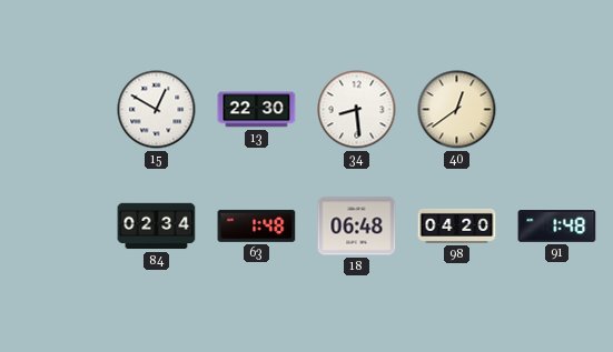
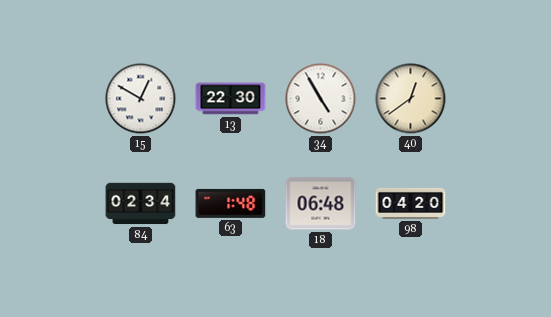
34: 8:29 -> 4:55
91: 1:48 -> none
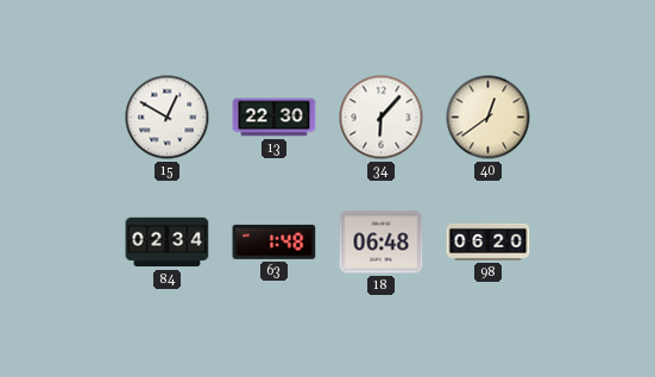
34: 4:55 -> 6:07
98: 04:20 -> 06:20
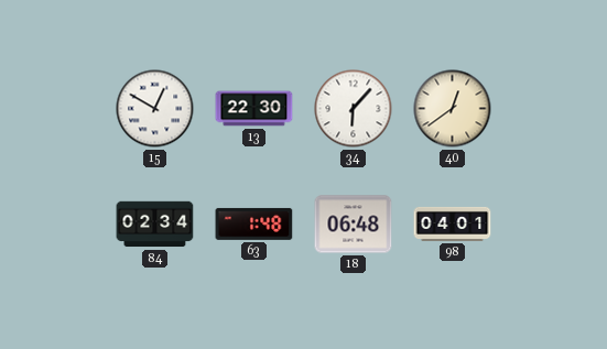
98: 06:20 -> 04:01
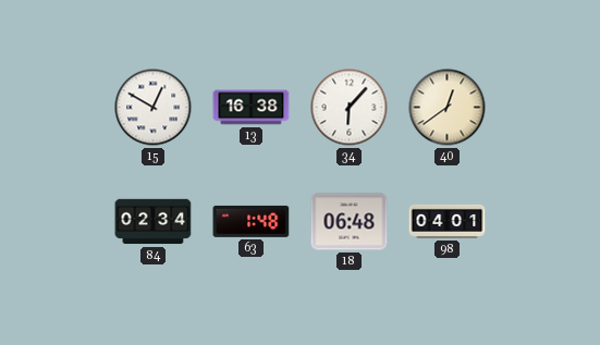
13: 22:30 -> 16:38
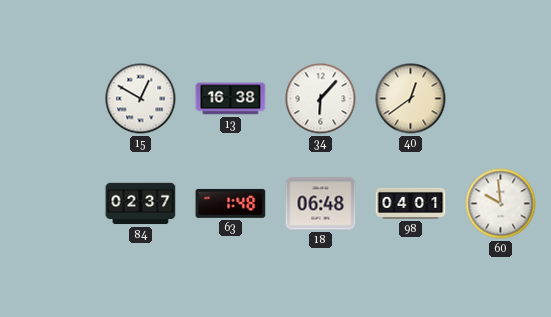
84: 02:34 -> 02:37
60: none -> 9:59
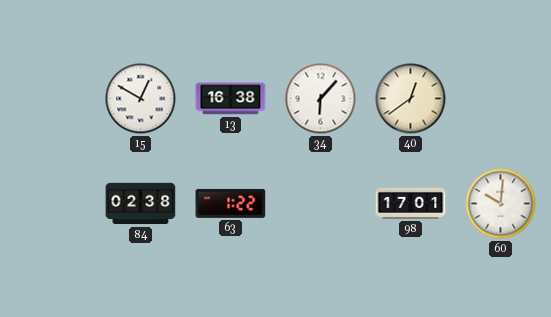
84: 02:37 -> 02:38
63: 1:48 -> 1:22
18: 06:48 -> none
98: 04:01 -> 17:01
60: 9:59 -> 10:01
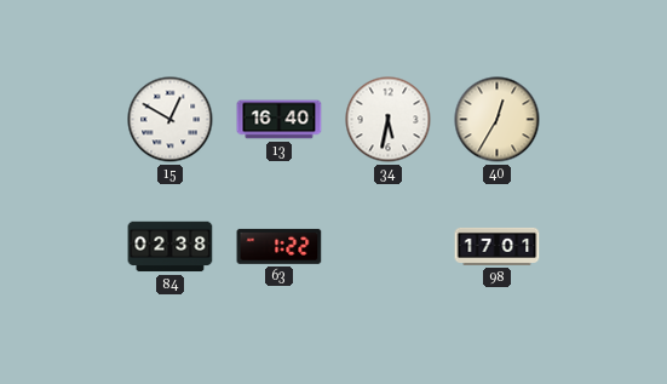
13: 16:38 -> 16:40
34: 6:07 -> 5:32
40: 12:39 -> 12:35
60: 10:01 -> none
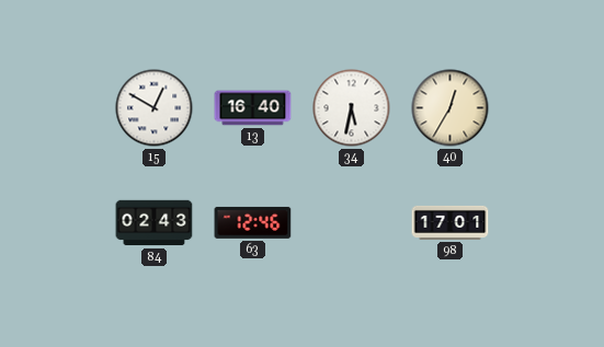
84: 02:38 -> 02:43
63: 1:22 -> 12:46
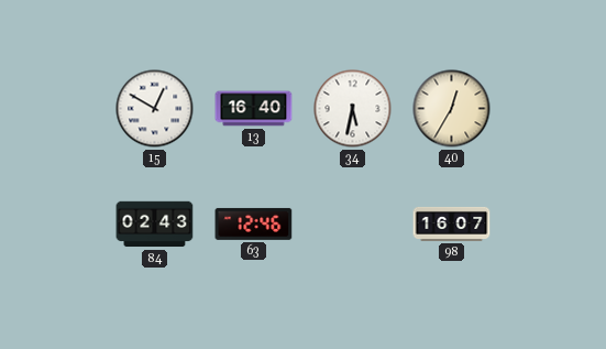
98: 17:01 -> 16:07
